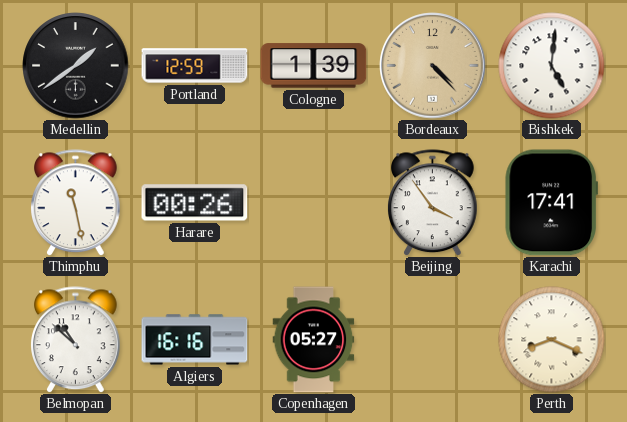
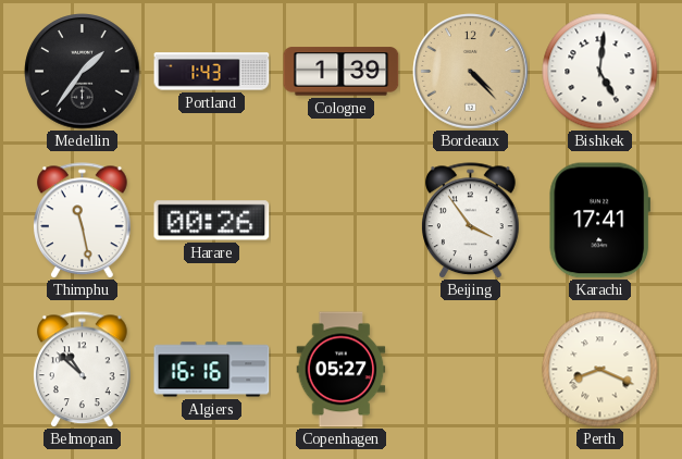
Medellin: 1:39 -> 1:36
Portland: 12:59 -> 1:43
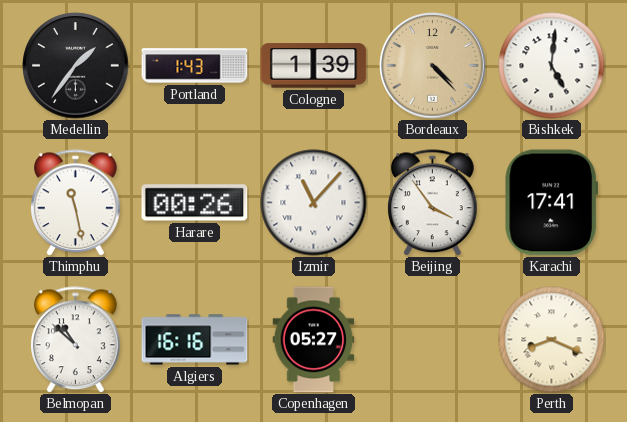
Izmir: none -> 11:07
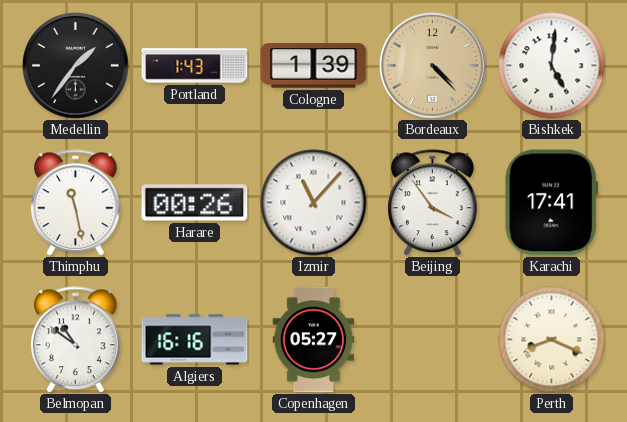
Belmopan: 10:52 -> 10:51
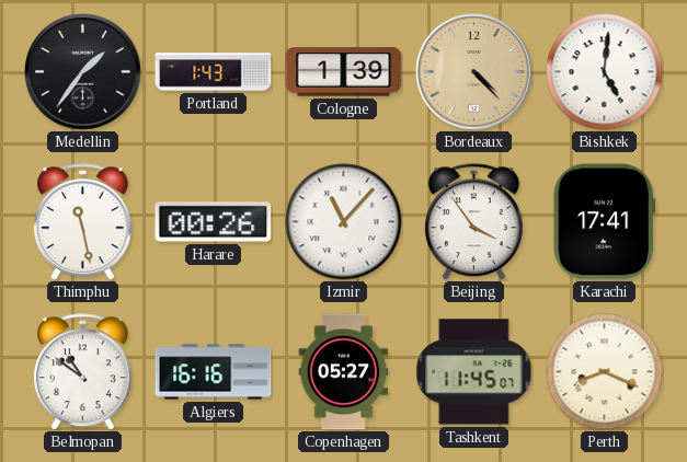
Tashkent: none -> 11:45
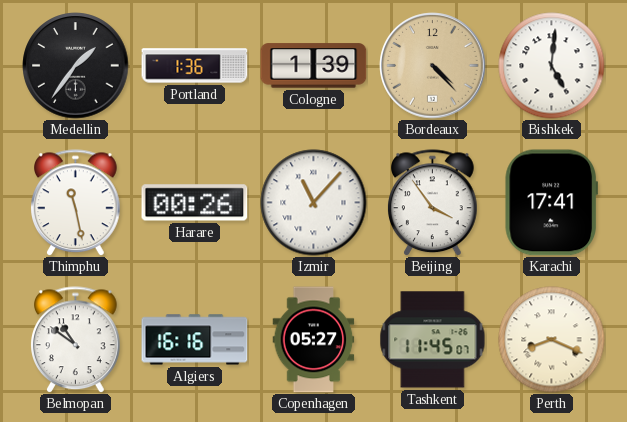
Portland: 1:43 -> 1:36
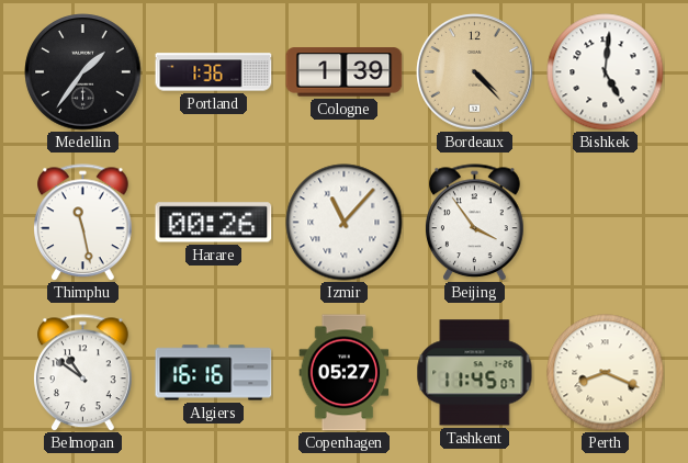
Karachi: 17:41 -> none
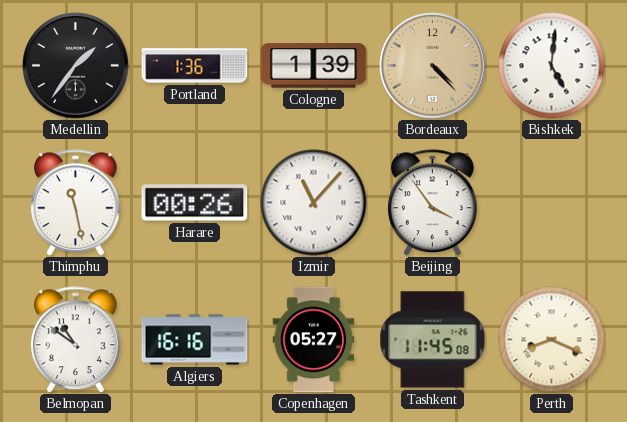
Tashkent: 11:45:07 -> 11:45:08
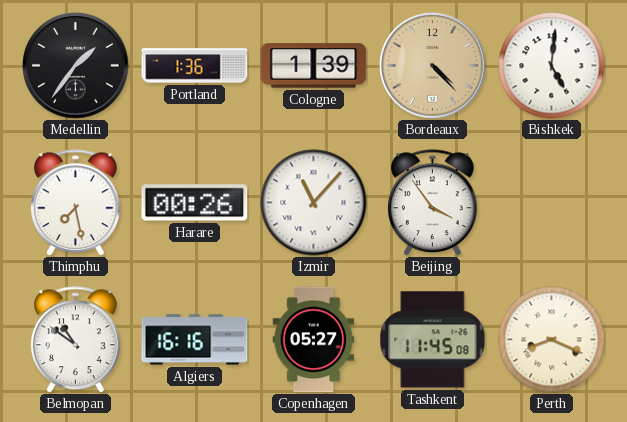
Thimphu: 11:28 -> 7:28
